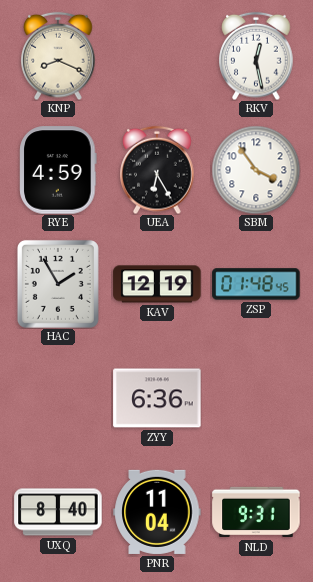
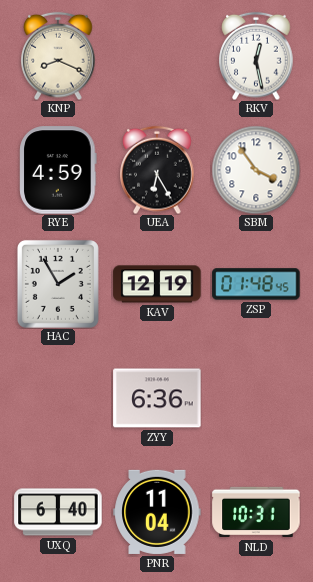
UXQ: 8:40 -> 6:40
NLD: 9:31 -> 10:31
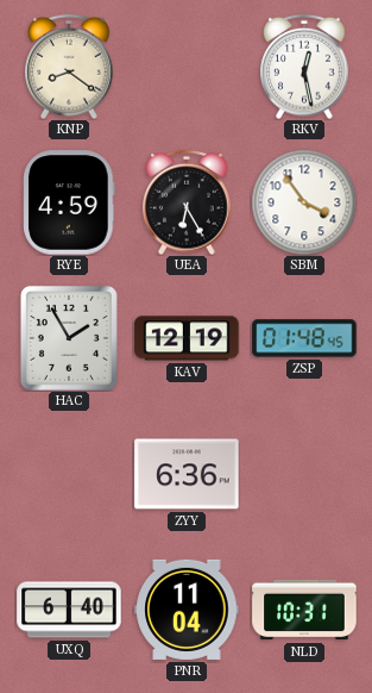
KNP: 8:19 -> 8:21
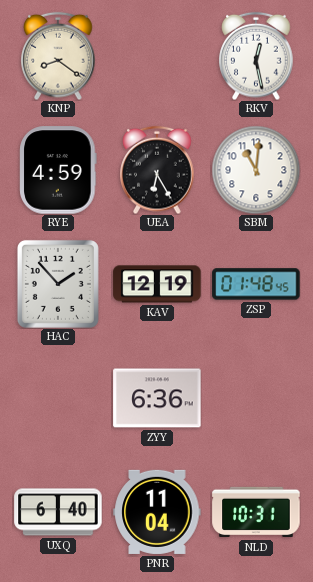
SBM: 3:54 -> 11:01
HAC: 1:55 -> 1:53
